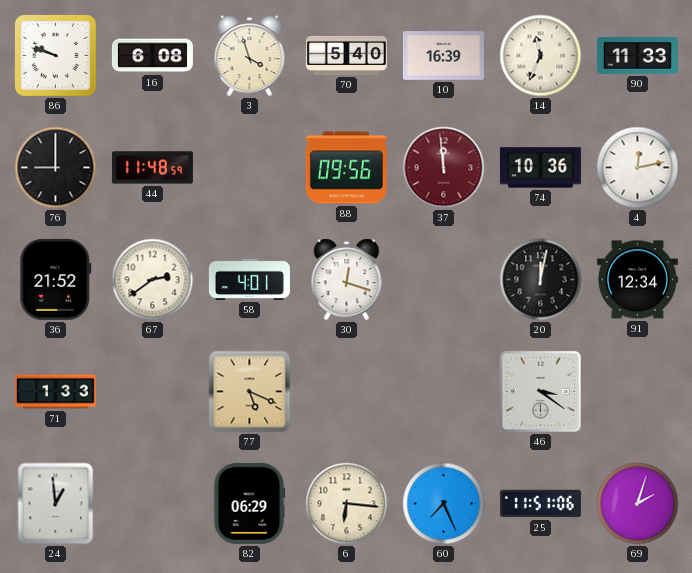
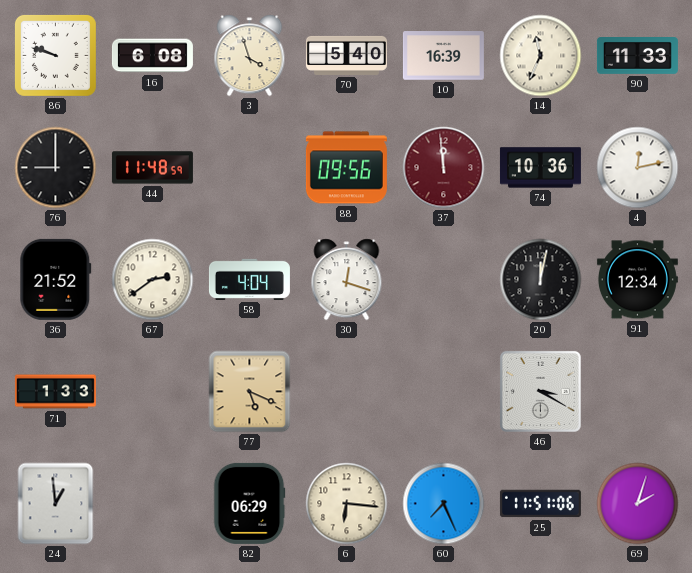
58: 4:01 -> 4:04
46: 3:21 -> 3:20
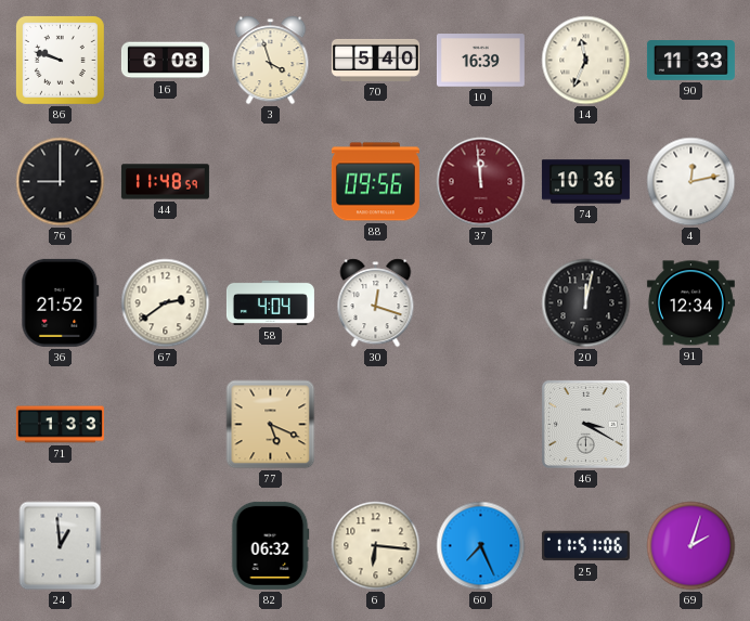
82: 06:29 -> 06:32
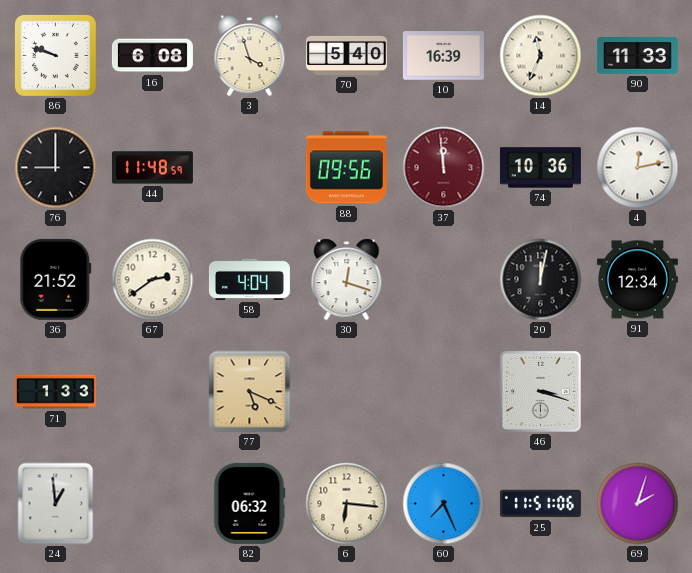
46: 3:20 -> 3:18
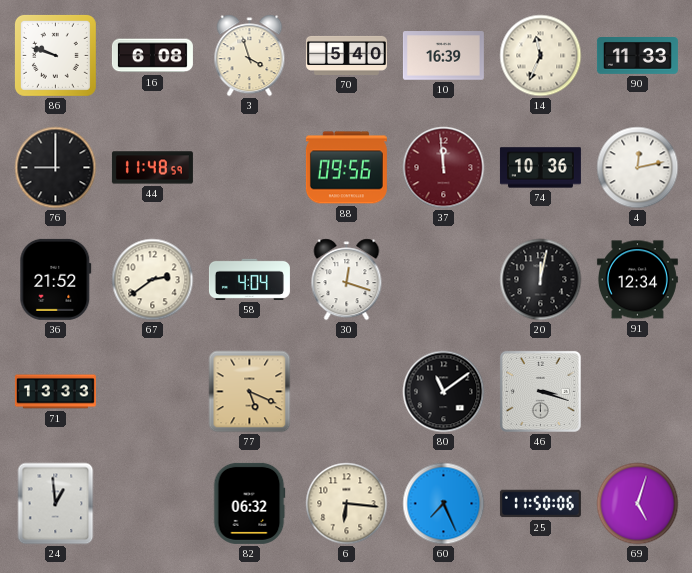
71: 1:33 -> 13:33
80: none -> 11:09
25: 11:51 -> 11:50
69: 2:03 -> 5:03
